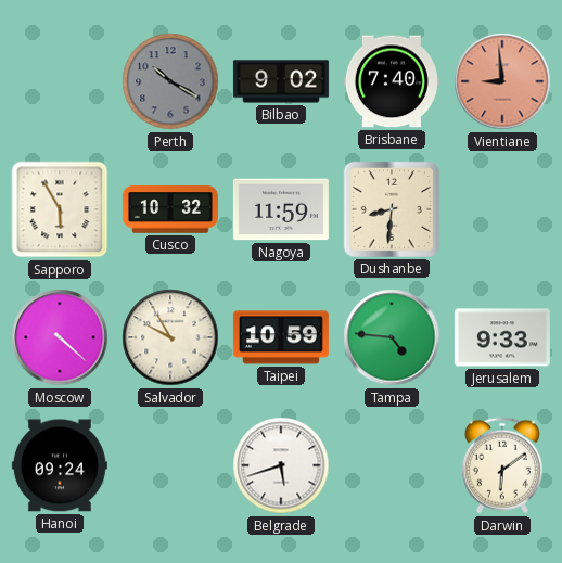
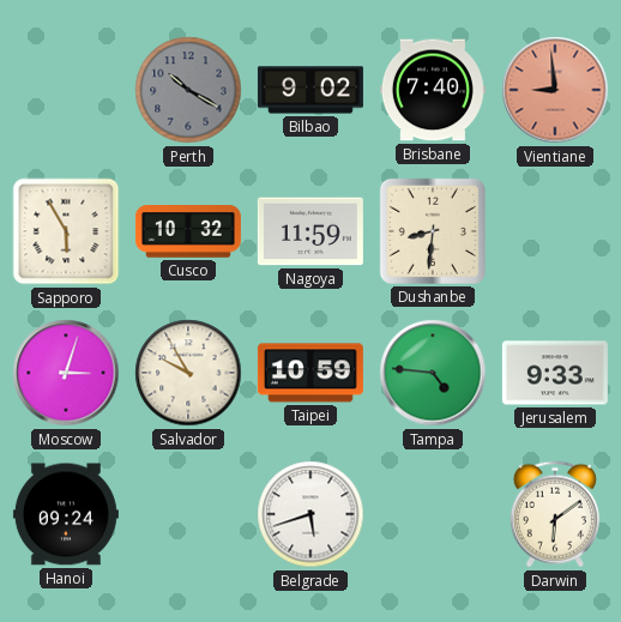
Moscow: 4:22 -> 3:03
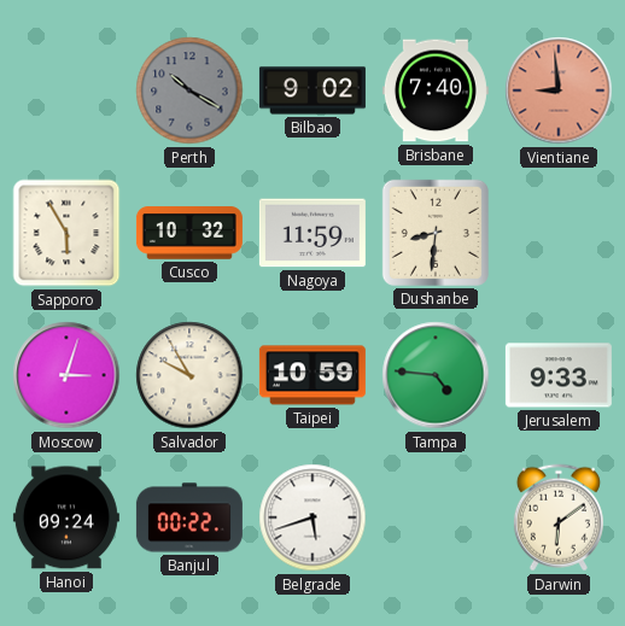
Banjul: none -> 00:22
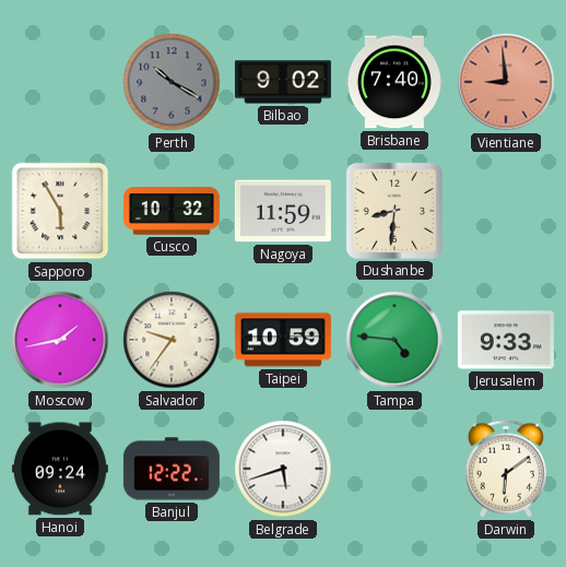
Moscow: 3:03 -> 1:43
Salvador: 9:55 -> 9:36
Banjul: 00:22 -> 12:22
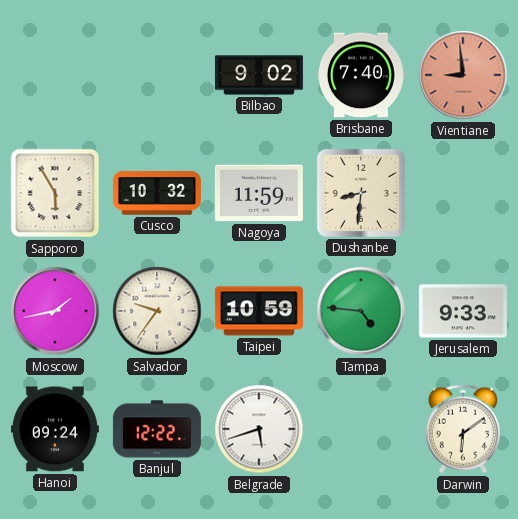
Perth: 10:20 -> none
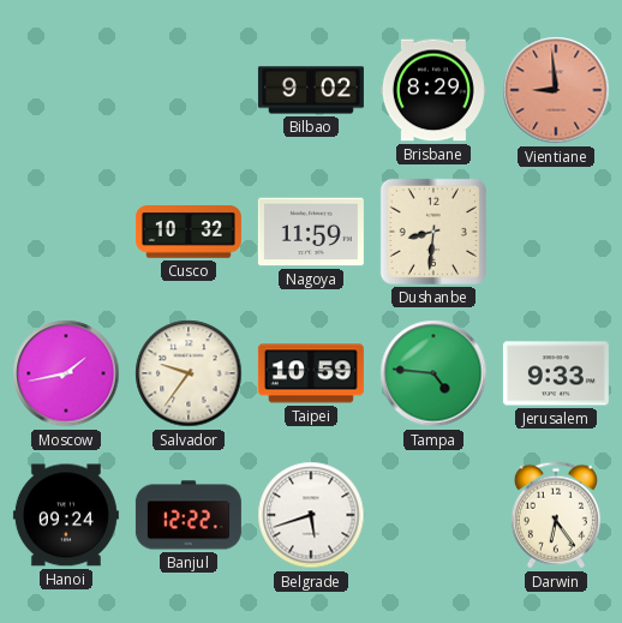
Brisbane: 7:40 -> 8:29
Sapporo: 5:55 -> none
Darwin: 6:09 -> 6:24
